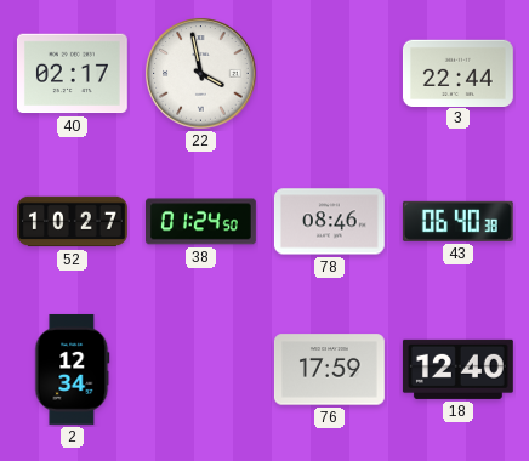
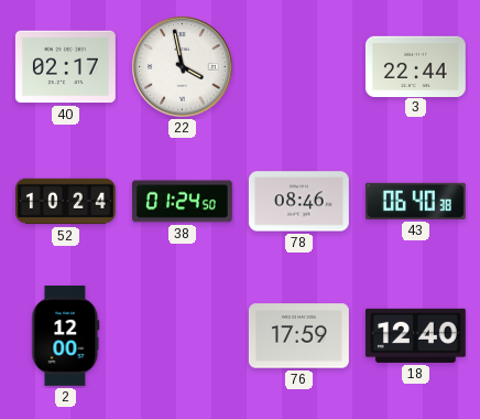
52: 10:27 -> 10:24
2: 12:34 -> 12:00
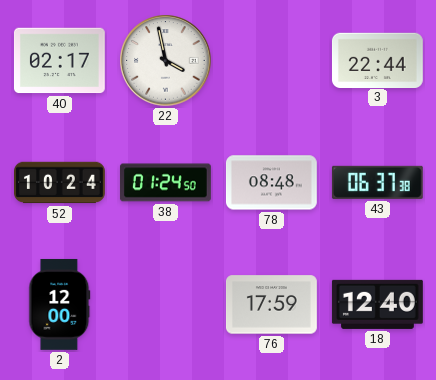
78: 08:46 -> 08:48
43: 06:40 -> 06:37
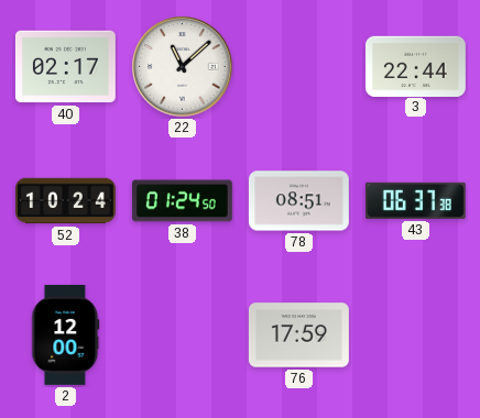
22: 3:58 -> 11:08
78: 08:48 -> 08:51
18: 12:40 -> none
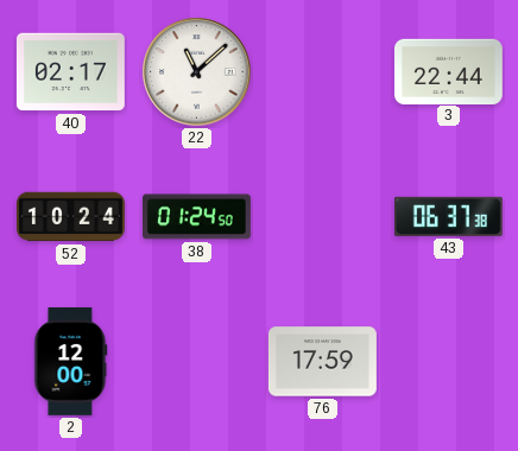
78: 08:51 -> none
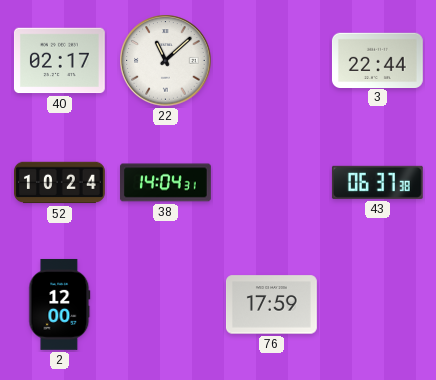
38: 01:24 -> 14:04
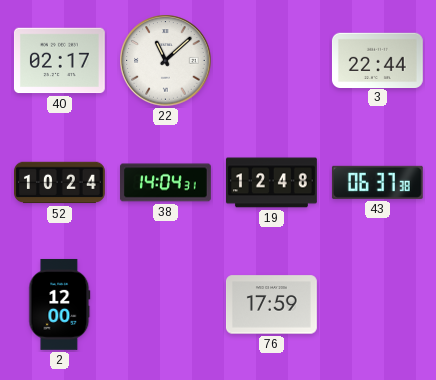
19: none -> 12:48
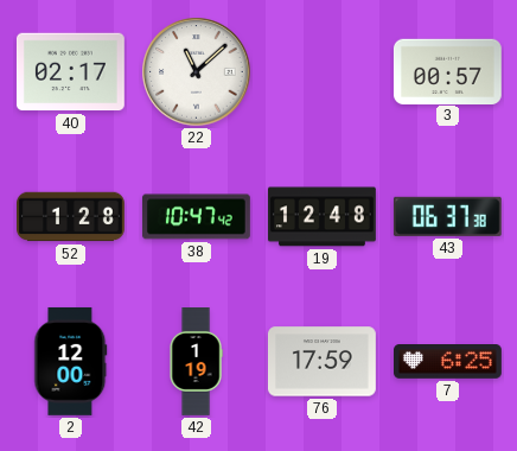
3: 22:44 -> 00:57
52: 10:24 -> 1:28
38: 14:04 -> 10:47
42: none -> 1:19
7: none -> 6:25
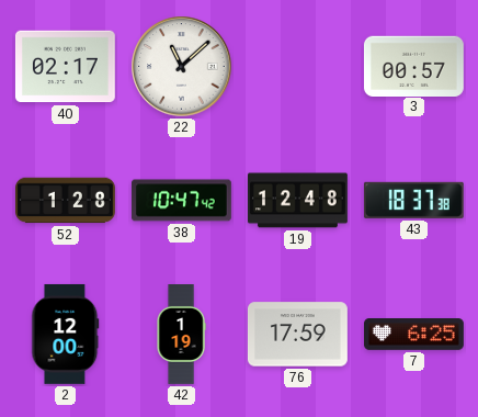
43: 06:37 -> 18:37
